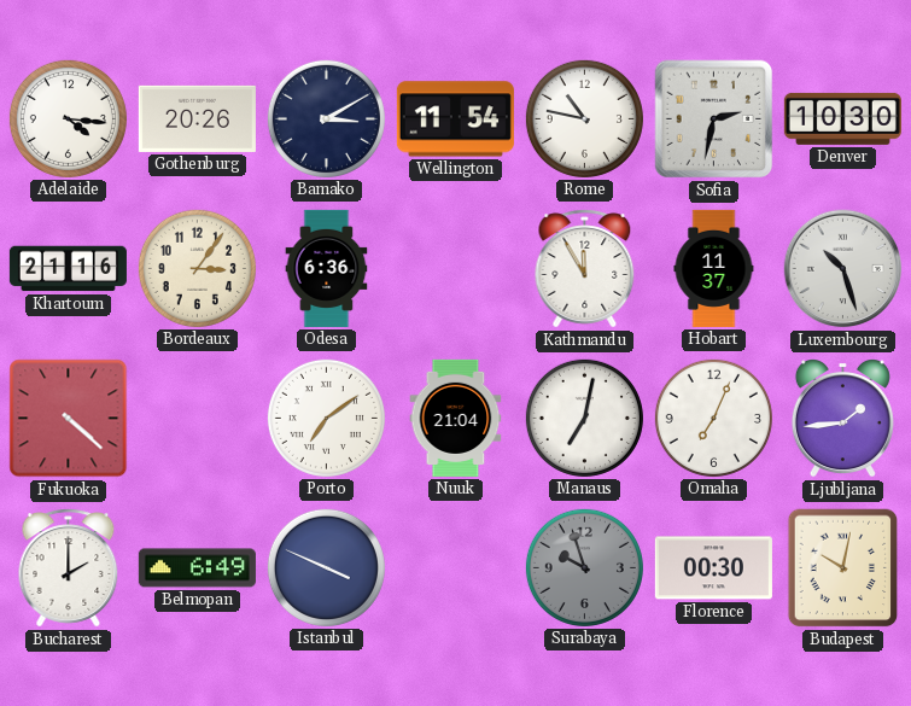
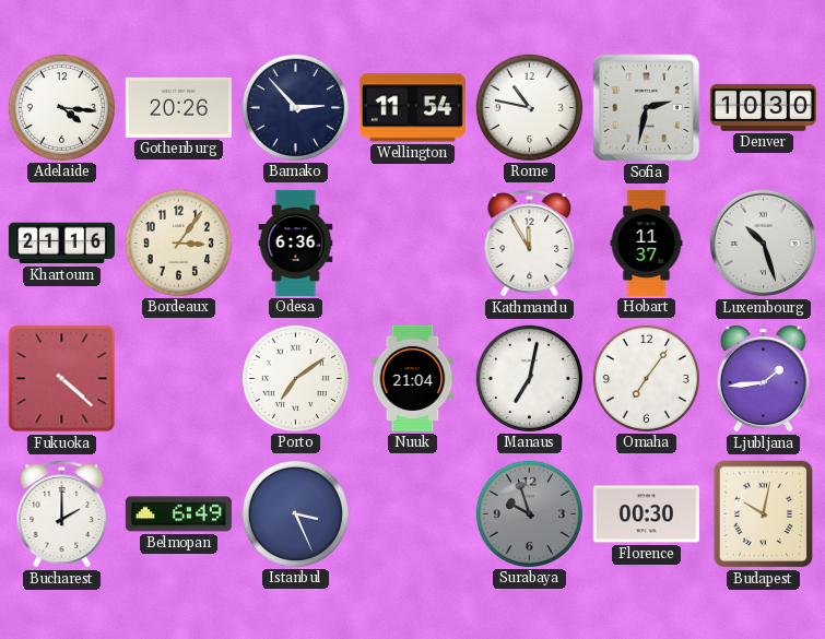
Bamako: 3:10 -> 2:53
Omaha: 7:04 -> 7:06
Istanbul: 3:49 -> 3:26
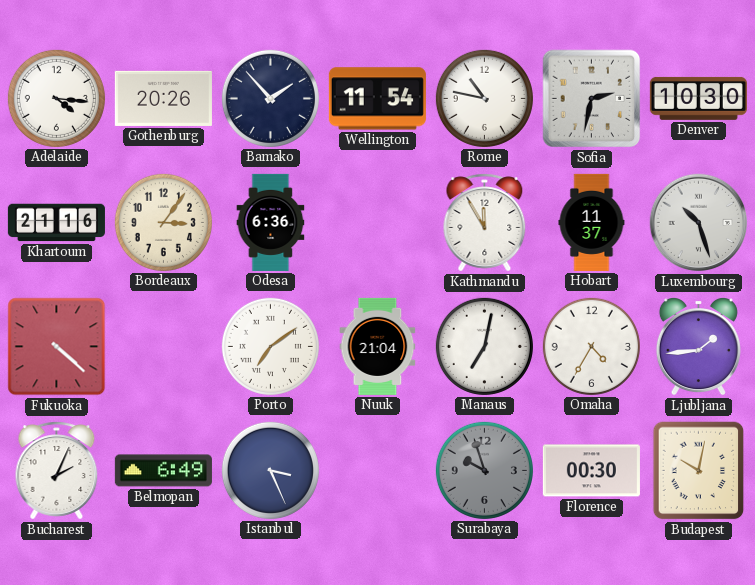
Bamako: 2:53 -> 1:53
Omaha: 7:06 -> 4:35
Bucharest: 2:00 -> 2:04
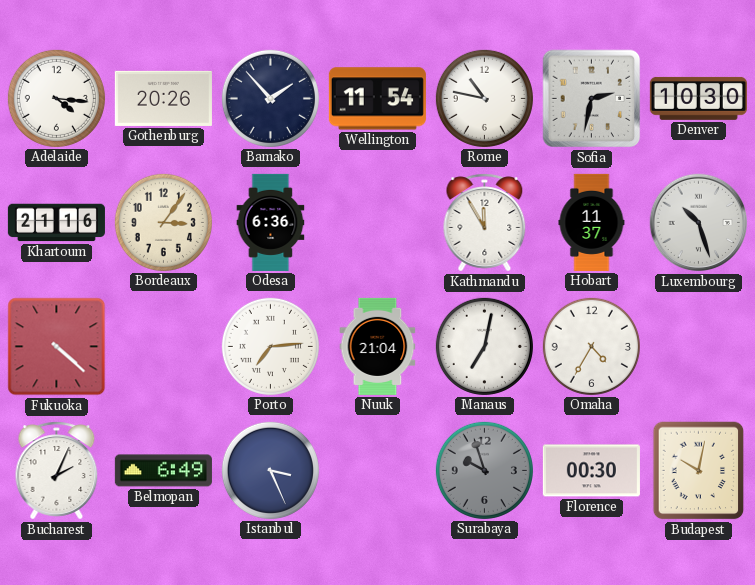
Porto: 7:09 -> 7:14
Ljubljana: 1:44 -> none
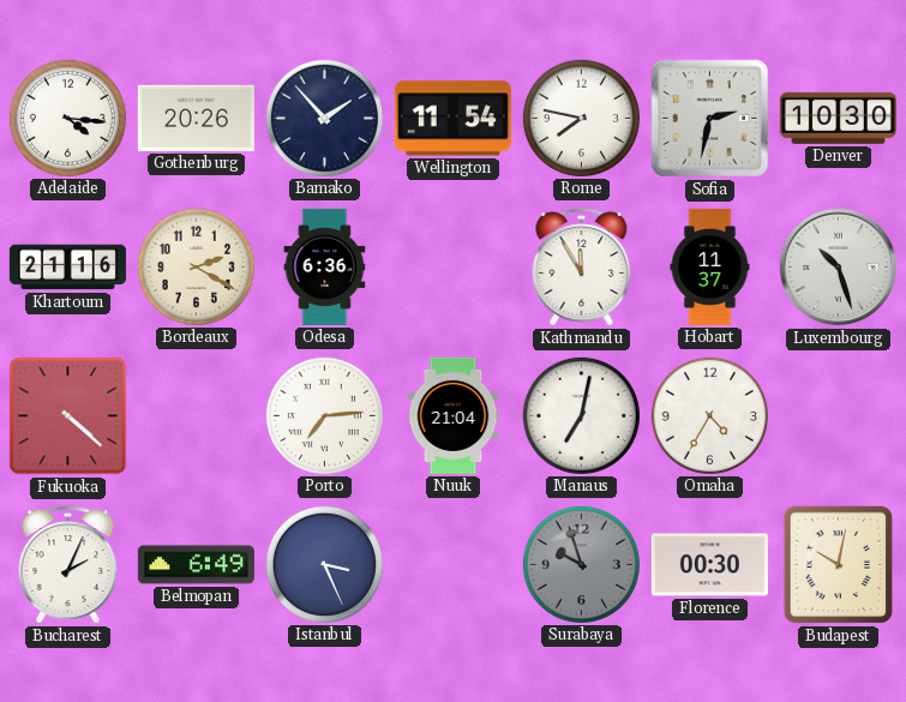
Rome: 10:47 -> 7:47
Bordeaux: 3:06 -> 2:20
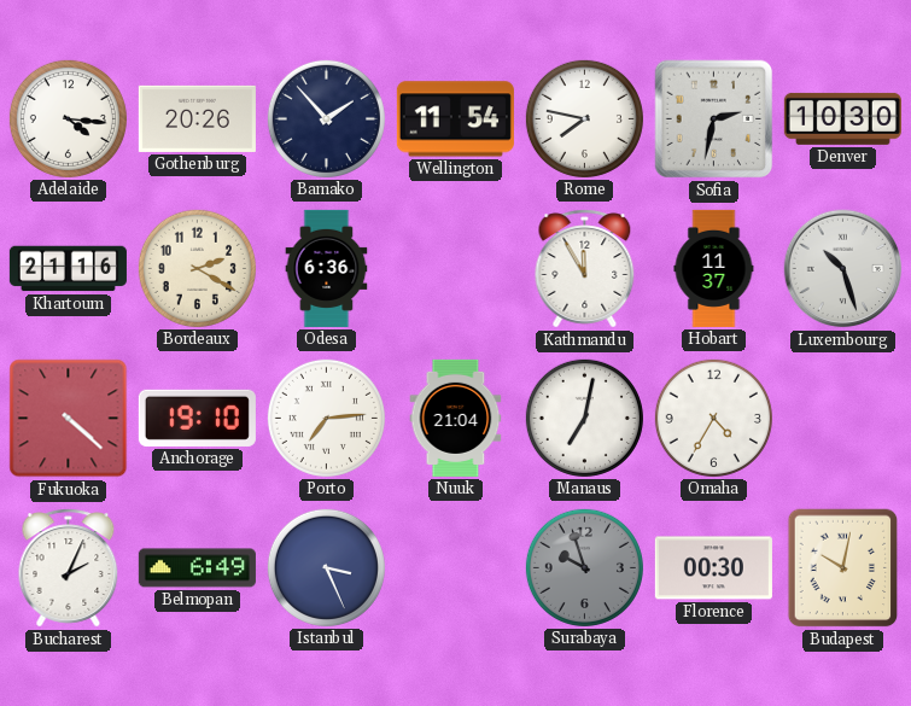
Anchorage: none -> 19:10
